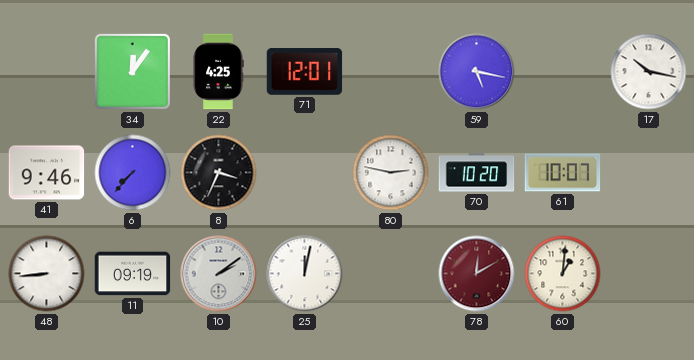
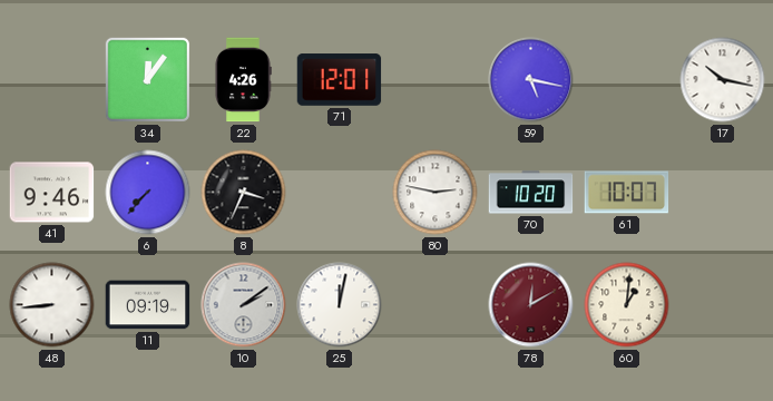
22: 4:25 -> 4:26
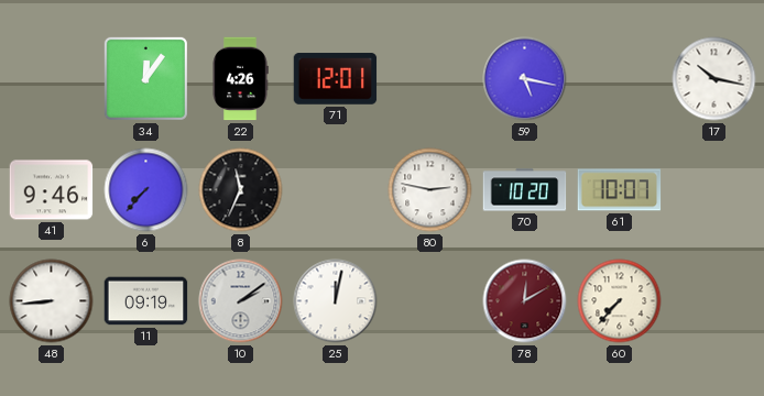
8: 3:34 -> 11:34
60: 1:01 -> 7:37
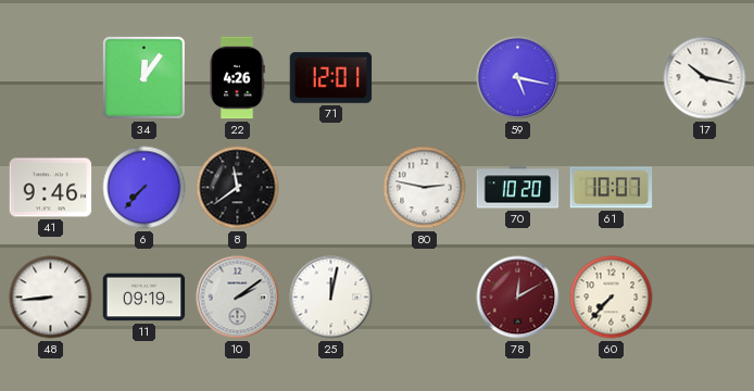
8: 11:34 -> 11:39
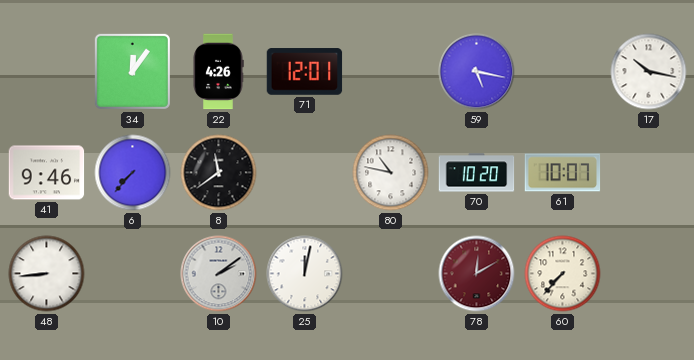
80: 2:47 -> 10:47
11: 09:19 -> none
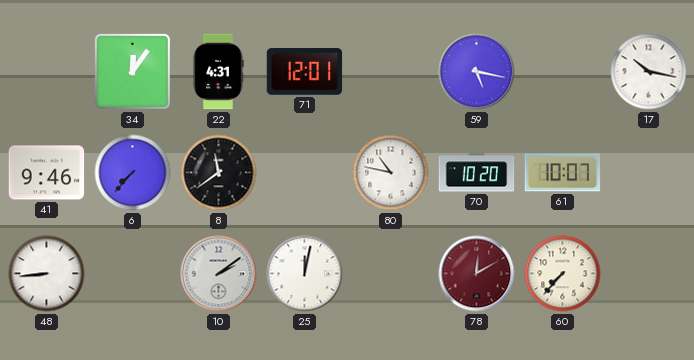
22: 4:26 -> 4:31
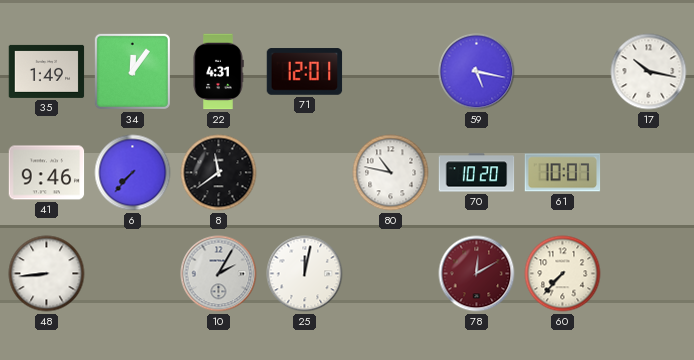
35: none -> 1:49
10: 2:09 -> 2:05
